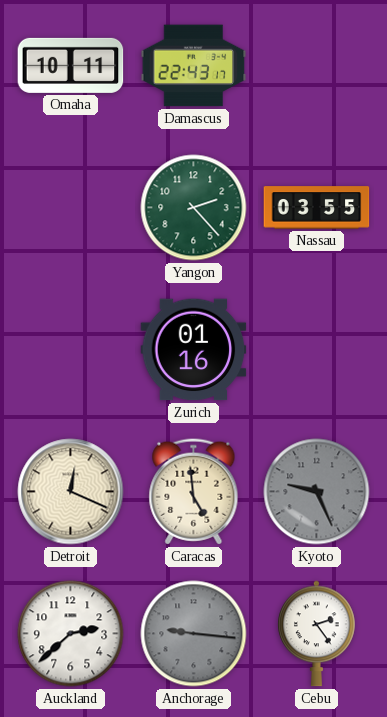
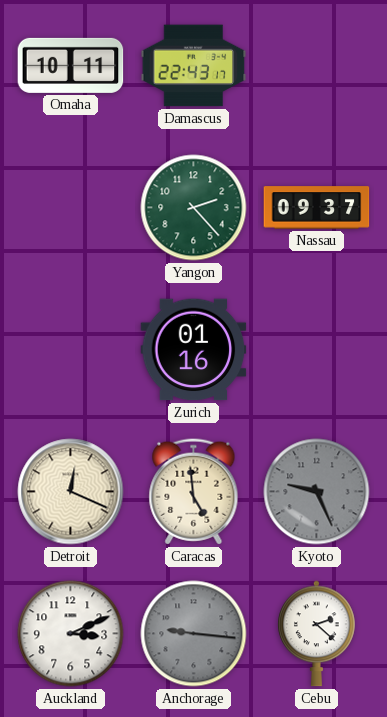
Nassau: 03:55 -> 09:37
Auckland: 2:38 -> 3:11
Cebu: 2:24 -> 2:22
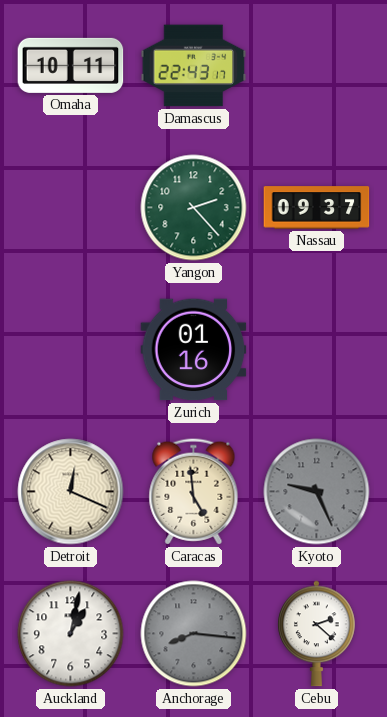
Auckland: 3:11 -> 1:02
Anchorage: 9:16 -> 8:16
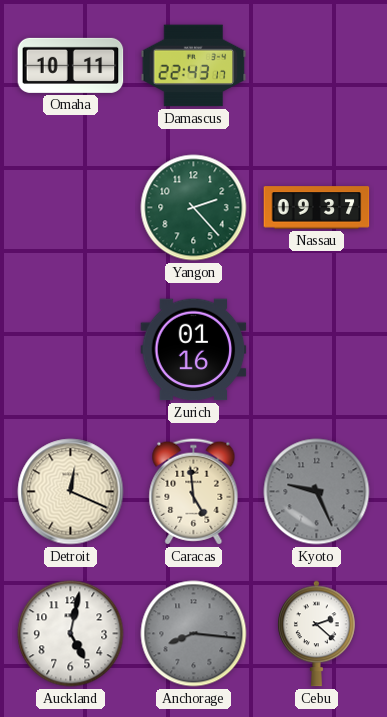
Auckland: 1:02 -> 5:02
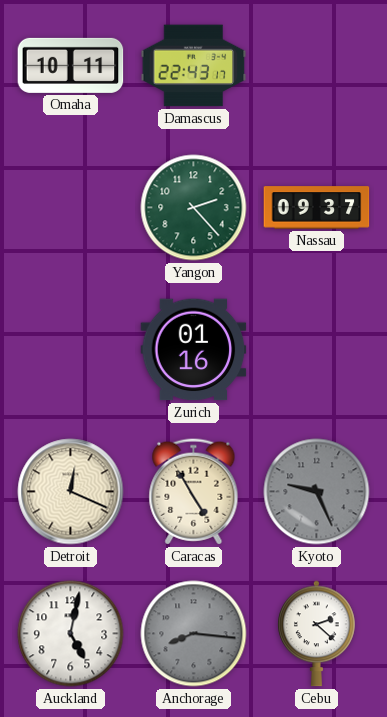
Caracas: 4:59 -> 4:55
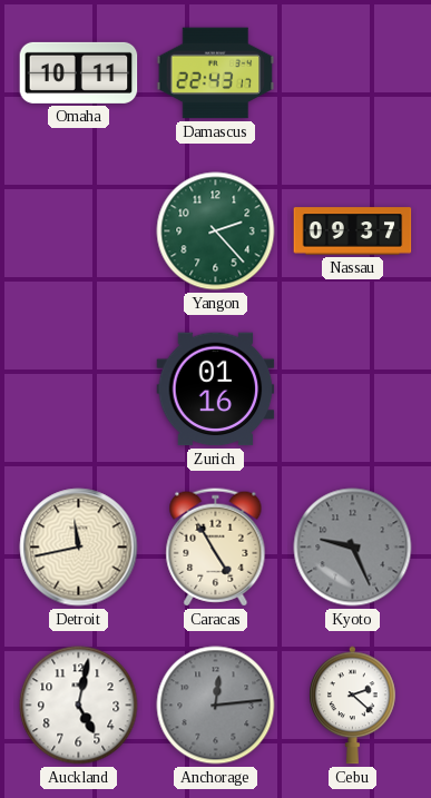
Detroit: 12:19 -> 11:43
Anchorage: 8:16 -> 12:14
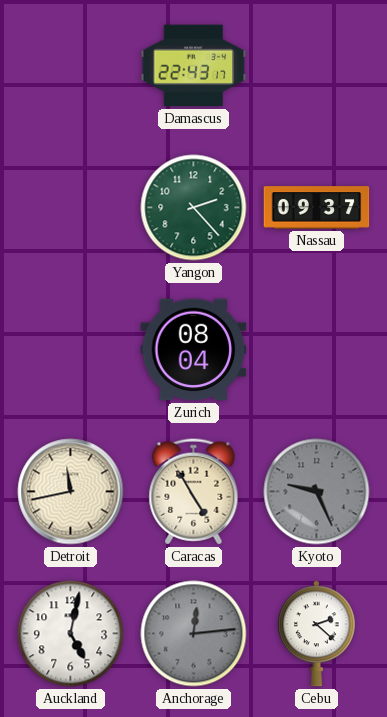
Omaha: 10:11 -> none
Zurich: 01:16 -> 08:04
